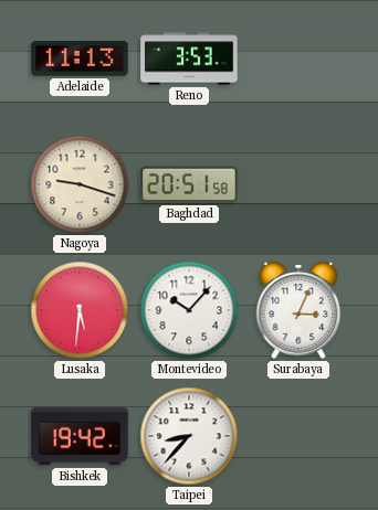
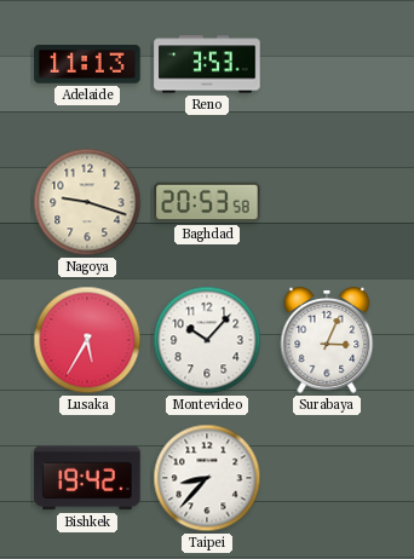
Baghdad: 20:51 -> 20:53
Lusaka: 5:31 -> 5:35
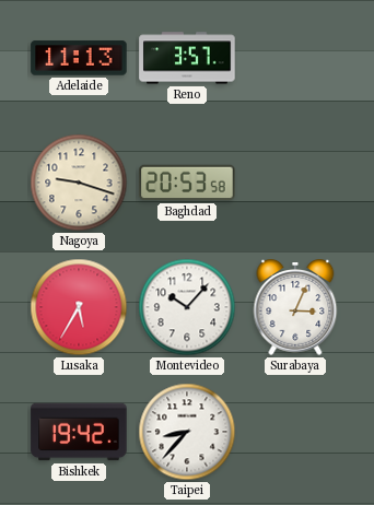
Reno: 3:53 -> 3:57
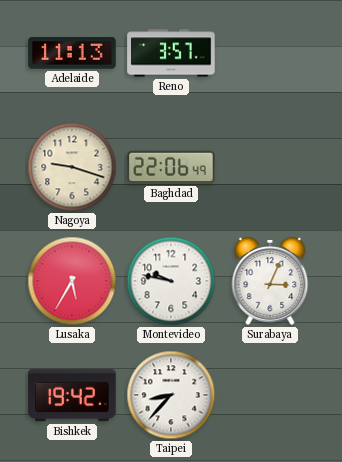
Baghdad: 20:53 -> 22:06
Montevideo: 10:07 -> 9:47
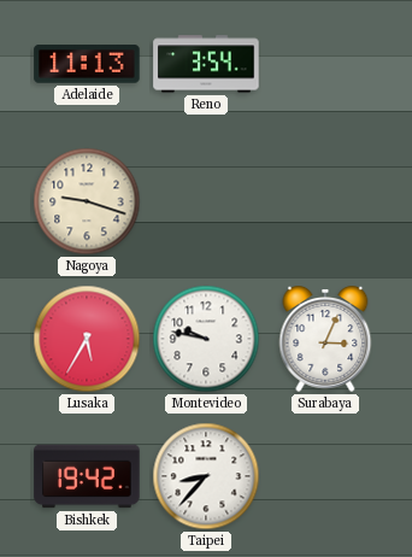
Reno: 3:57 -> 3:54
Baghdad: 22:06 -> none
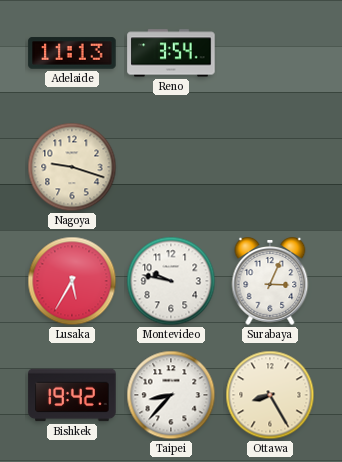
Ottawa: none -> 8:25
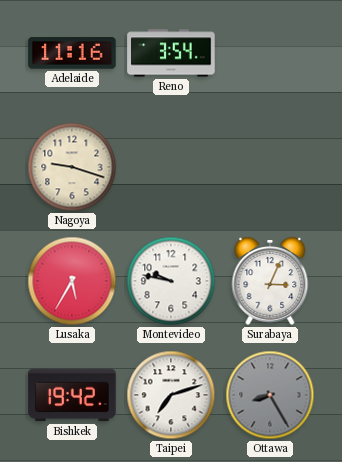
Adelaide: 11:13 -> 11:16
Taipei: 8:37 -> 7:12
Ottawa dial: cream -> grey
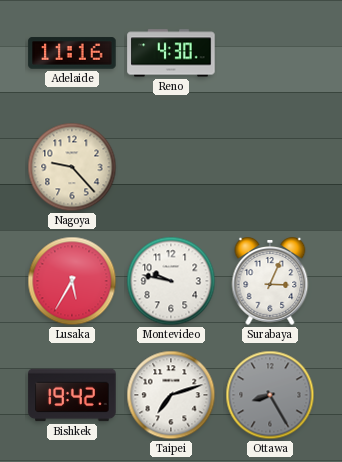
Reno: 3:54 -> 4:30
Nagoya: 9:18 -> 9:23
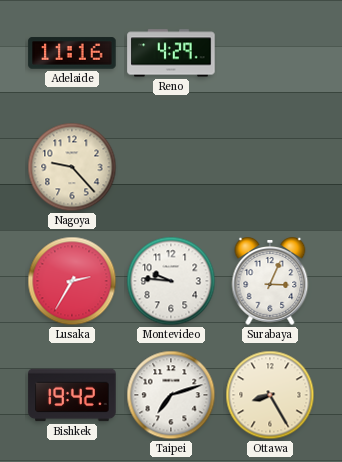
Reno: 4:30 -> 4:29
Lusaka: 5:35 -> 2:35
Montevideo: 9:47 -> 9:46
Ottawa dial: grey -> cream
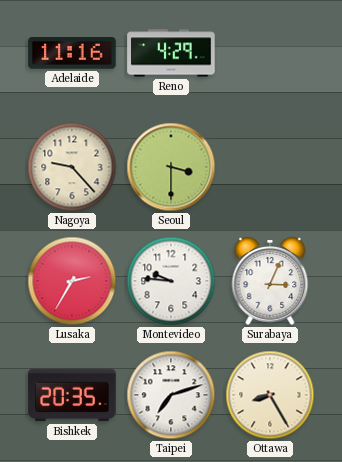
Seoul: none -> 3:30
Bishkek: 19:42 -> 20:35
